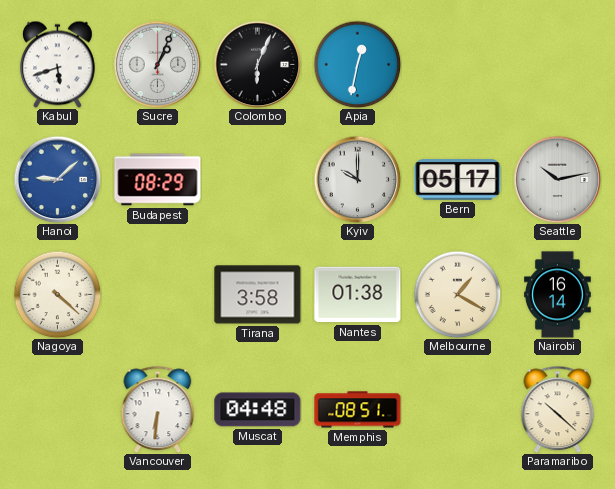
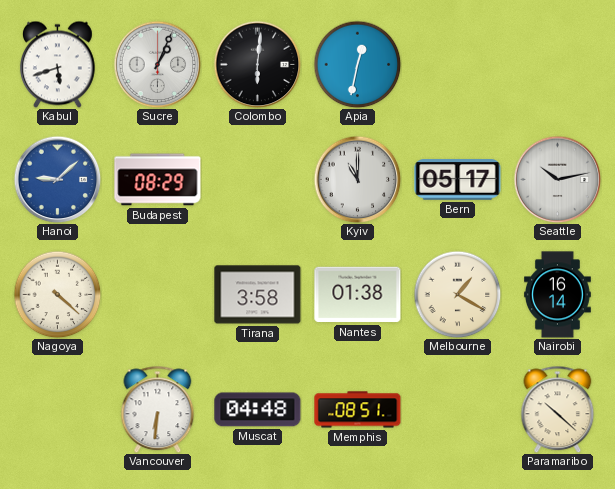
Colombo: 6:04 -> 6:01
Kyiv: 10:00 -> 11:00
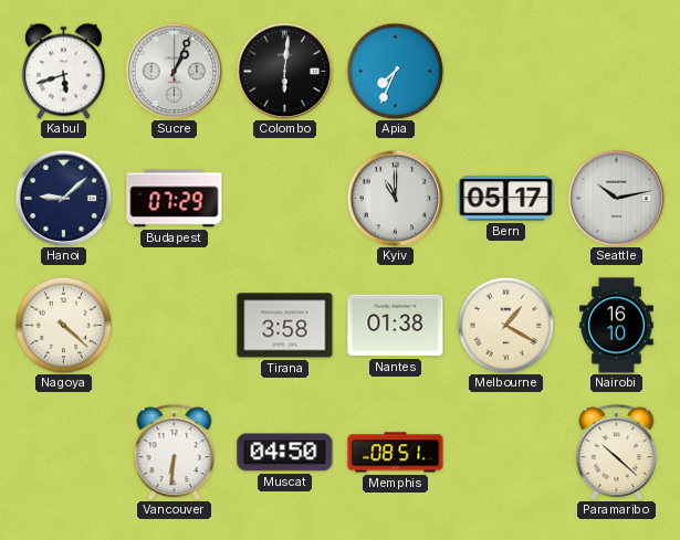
Apia: 12:32 -> 7:34
Hanoi dial: blue -> navy
Budapest: 08:29 -> 07:29
Nairobi: 16:14 -> 16:10
Muscat: 04:48 -> 04:50
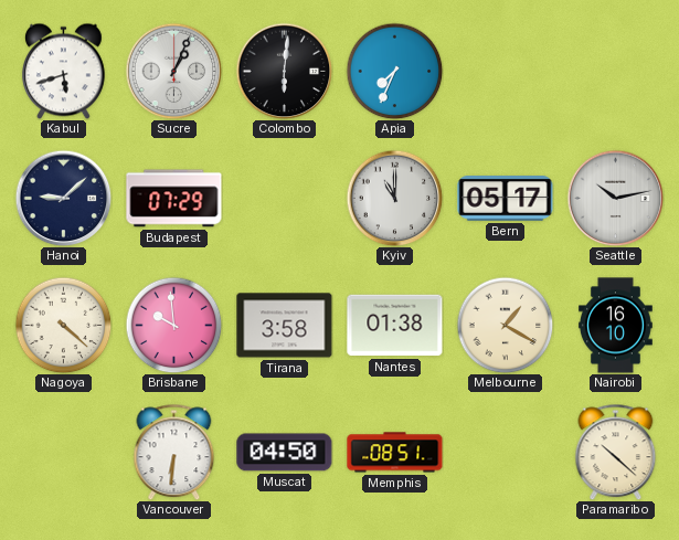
Brisbane: none -> 9:59
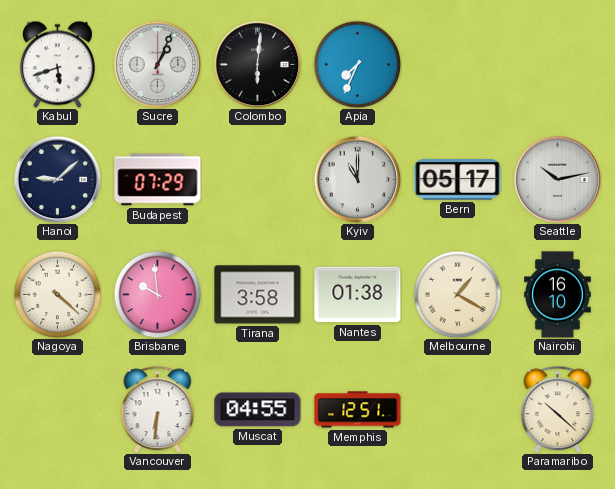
Muscat: 04:50 -> 04:55
Memphis: 08:51 -> 12:51
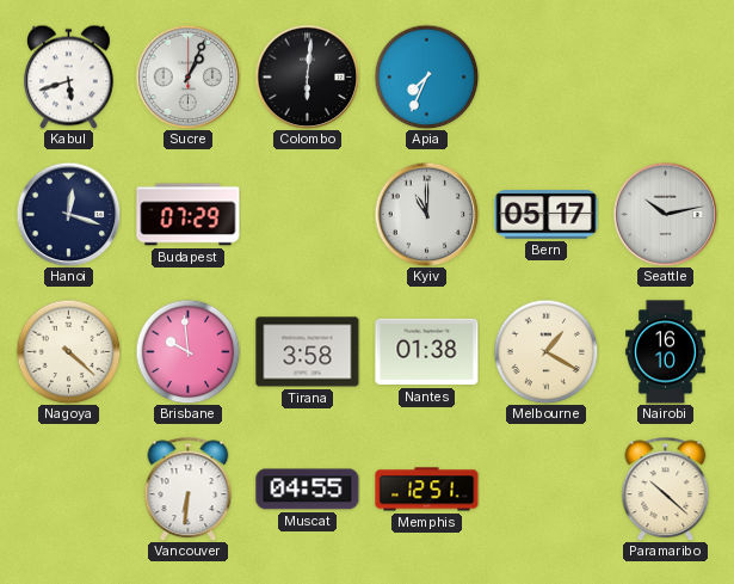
Hanoi: 9:08 -> 12:18
